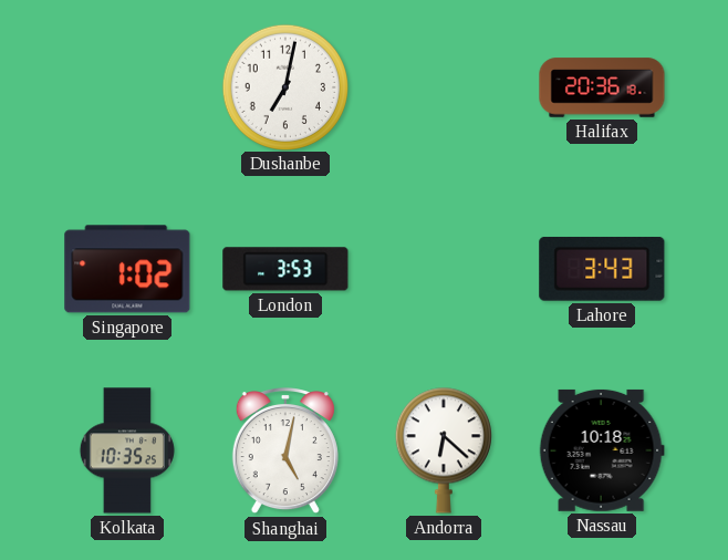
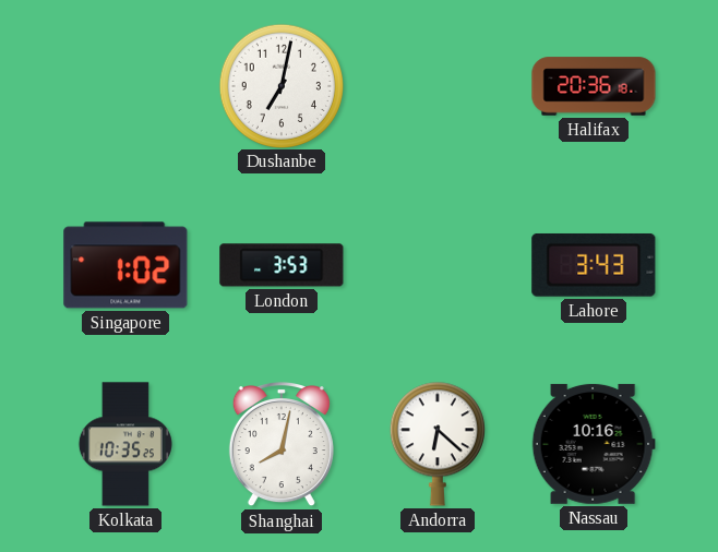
Shanghai: 5:02 -> 8:02
Nassau: 10:18 -> 10:16
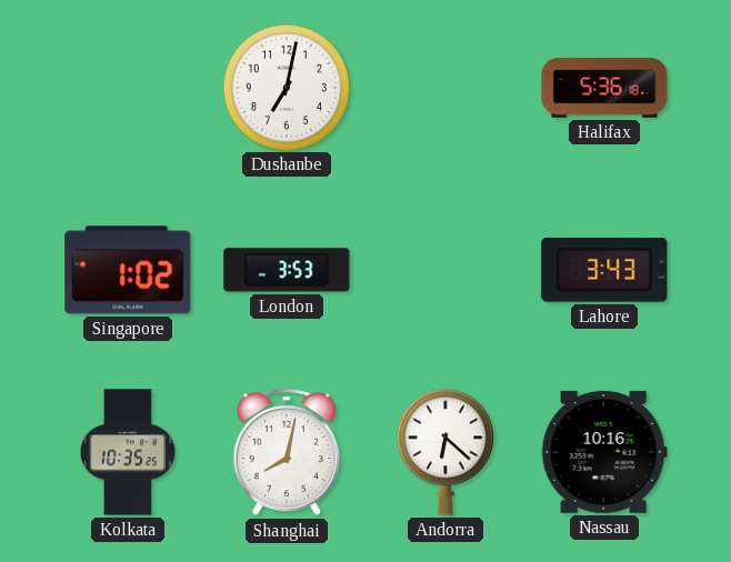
Halifax: 20:36 -> 5:36
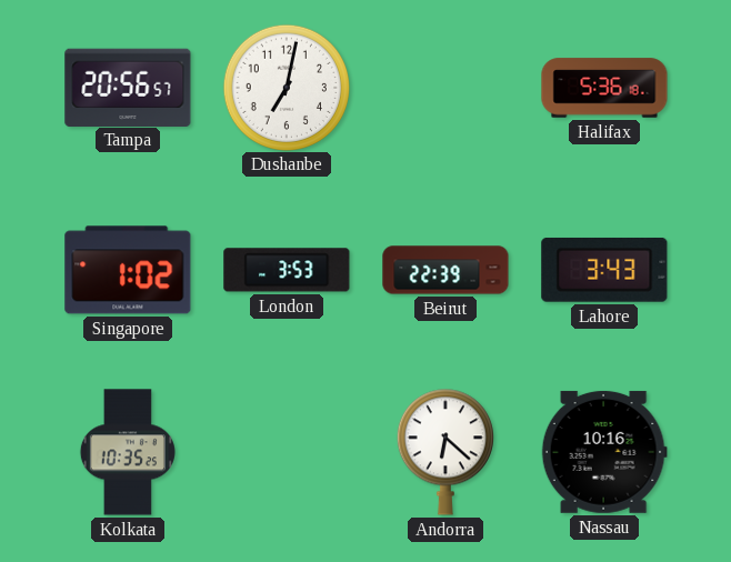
Tampa: none -> 20:56
Beirut: none -> 22:39
Shanghai: 8:02 -> none
